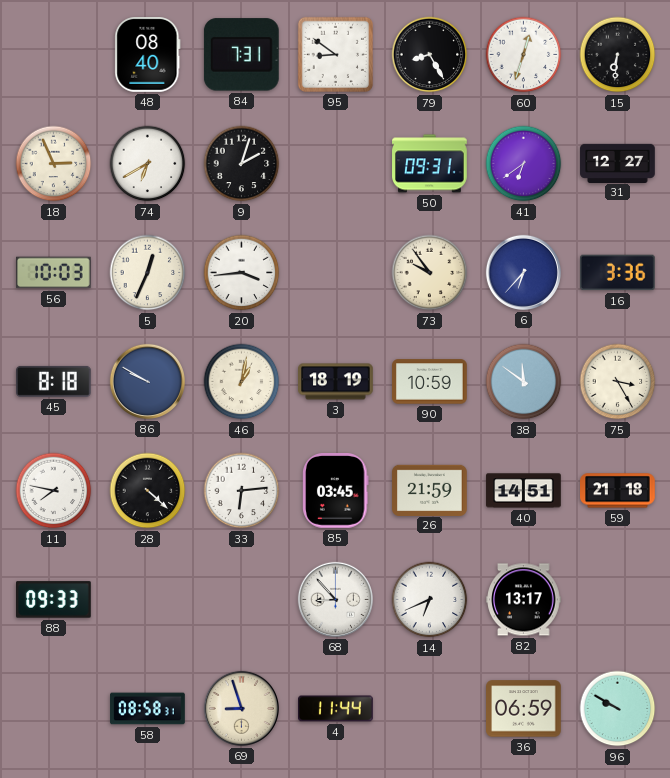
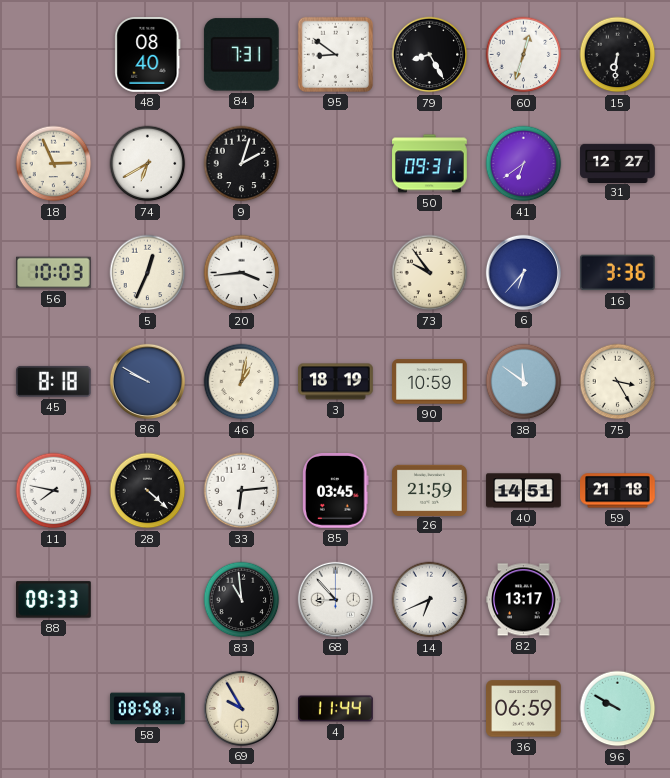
83: none -> 10:59
69: 8:57 -> 9:55
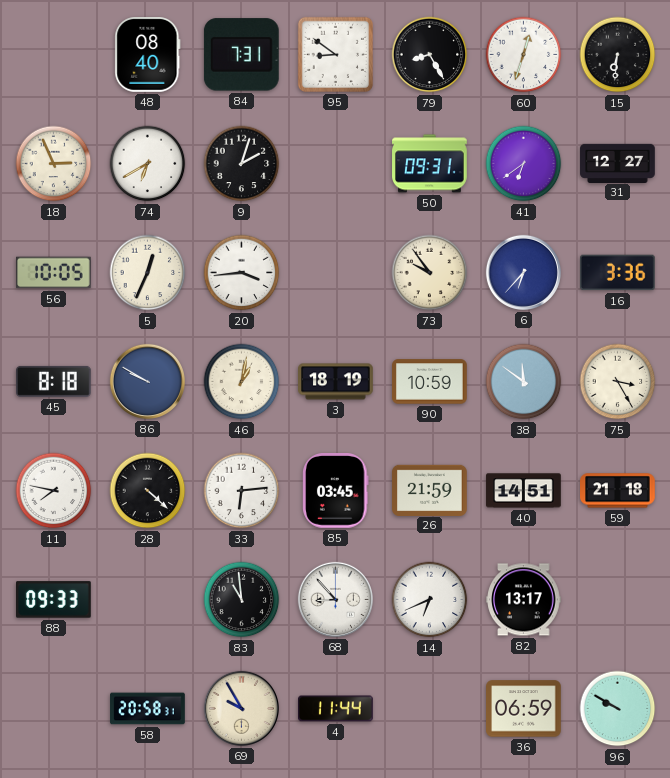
56: 10:03 -> 10:05
58: 08:58 -> 20:58
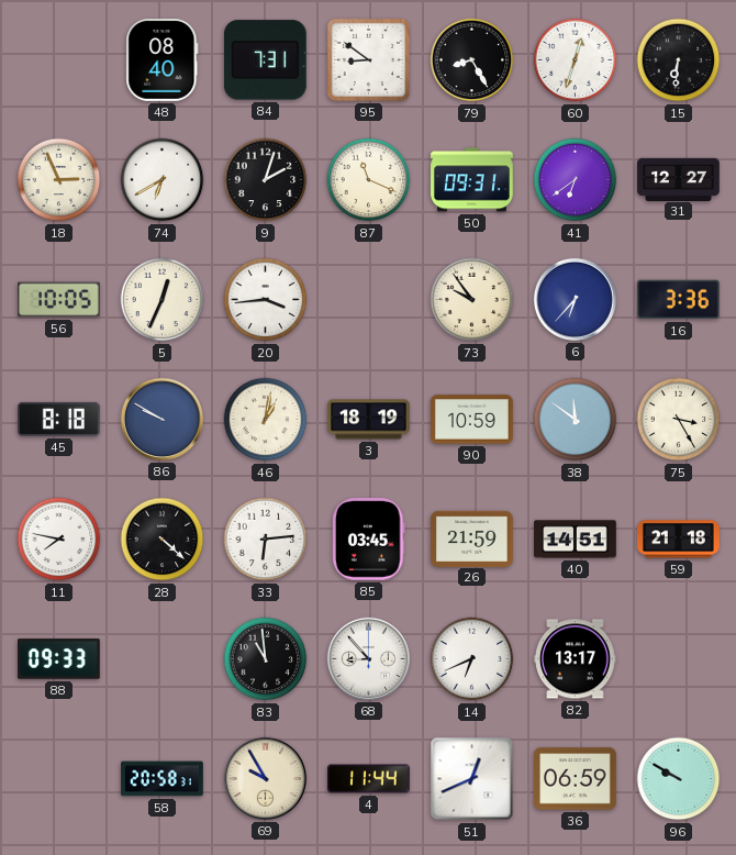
87: none -> 11:19
51: none -> 12:41
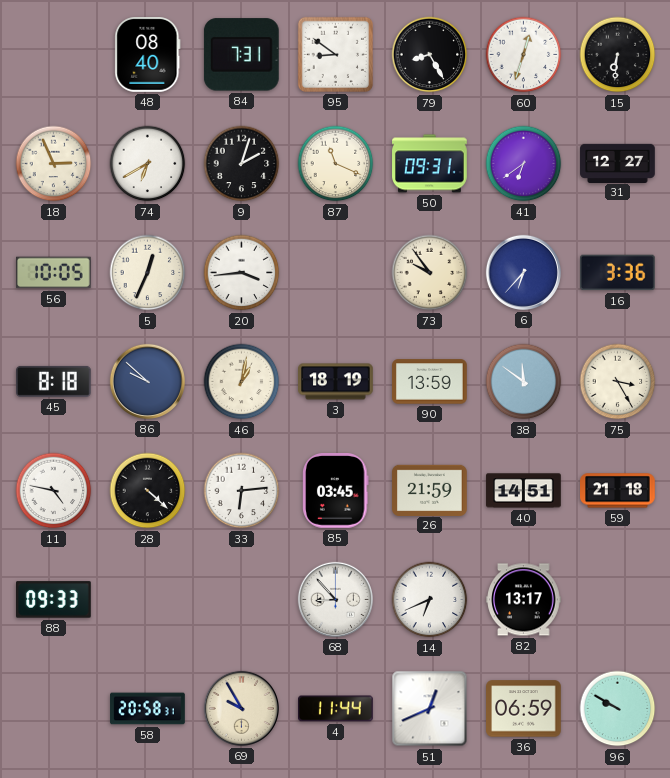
86: 9:50 -> 9:52
90: 10:59 -> 13:59
11: 7:47 -> 4:47
83: 10:59 -> none
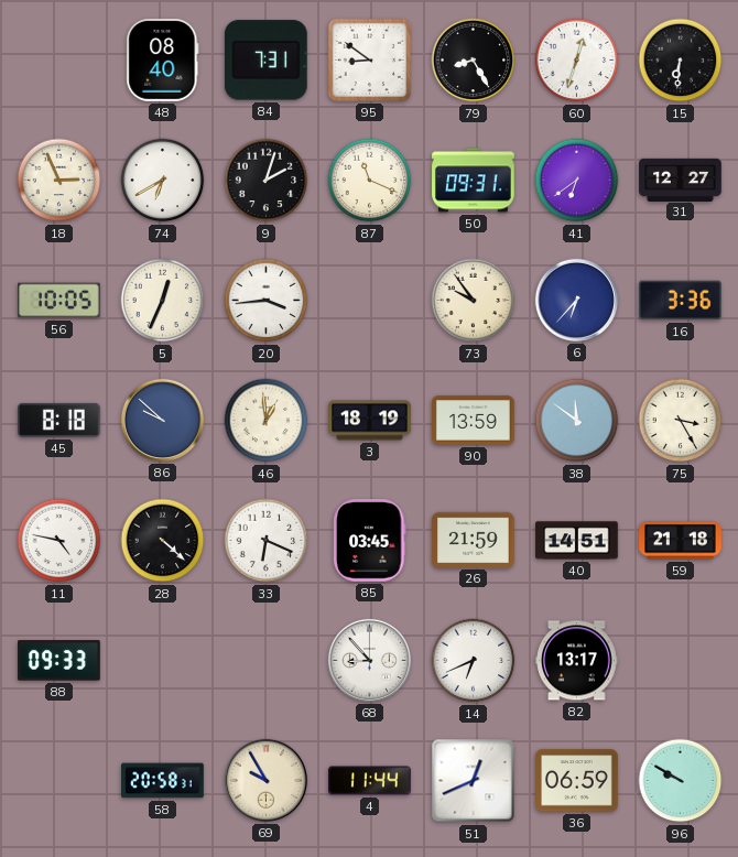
46: 1:02 -> 12:59
33: 6:14 -> 6:19
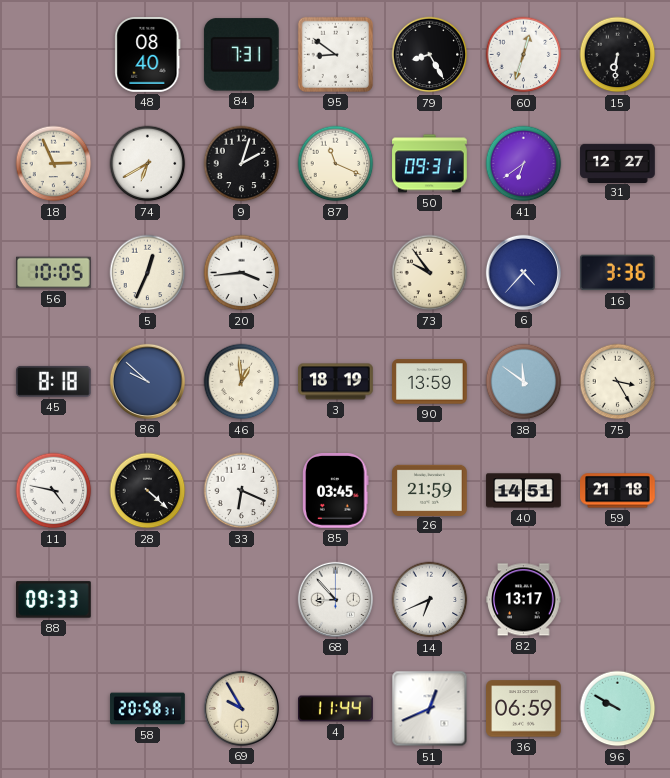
6: 6:37 -> 4:37
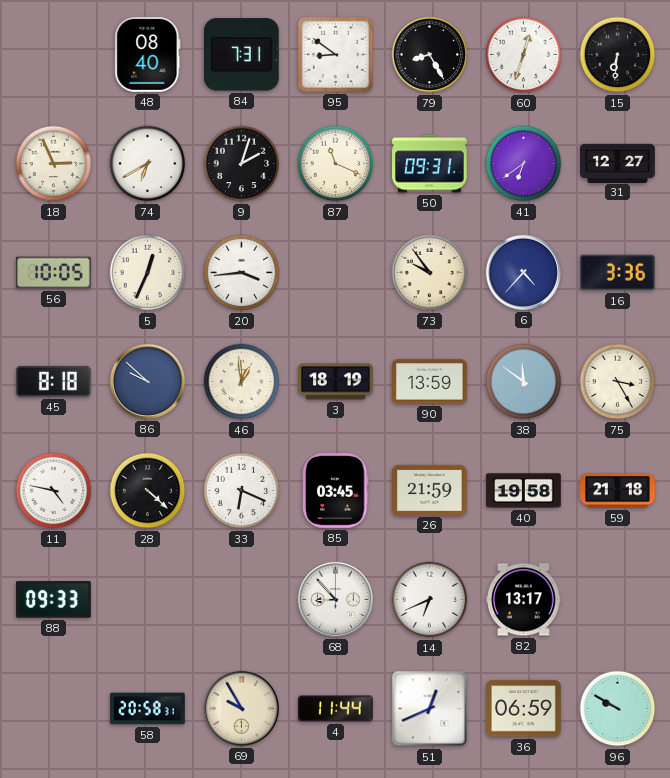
40: 14:51 -> 19:58
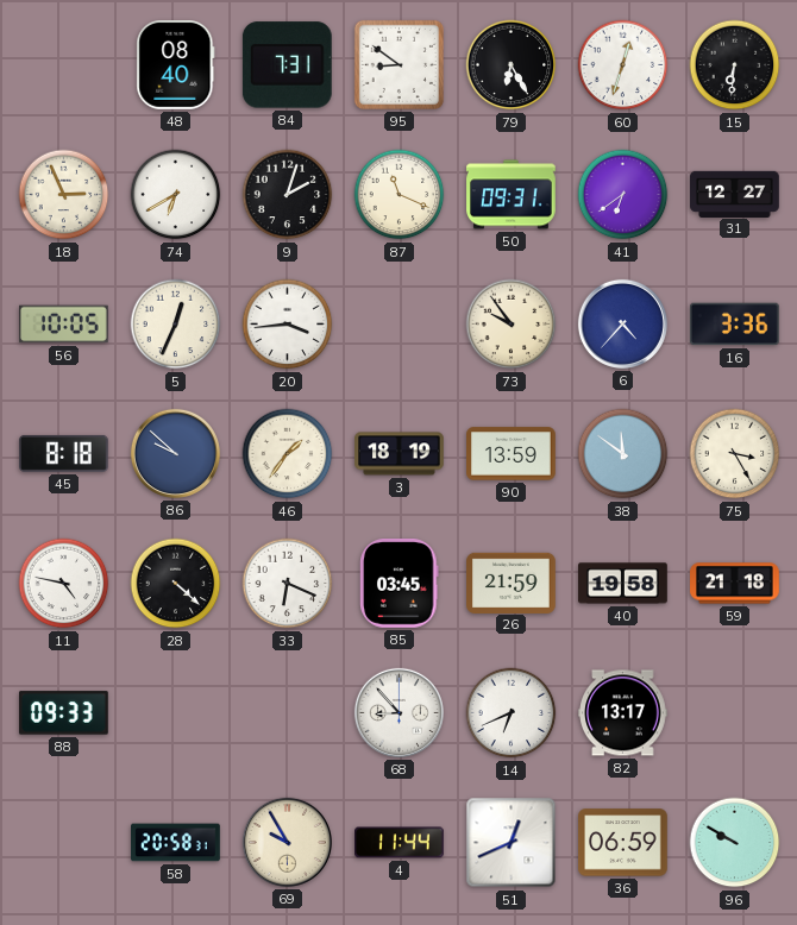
79: 8:25 -> 6:25
46: 12:59 -> 1:36
